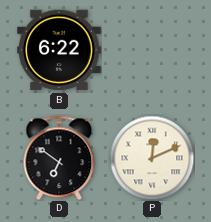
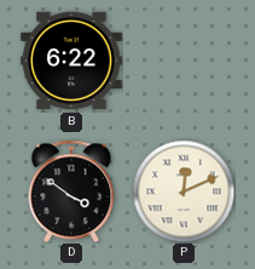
D: 6:51 -> 3:51
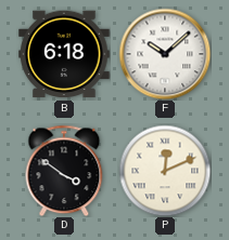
B: 6:22 -> 6:18
F: none -> 10:08
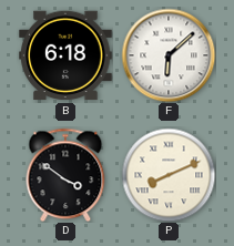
F: 10:08 -> 6:08
P: 12:11 -> 8:11
